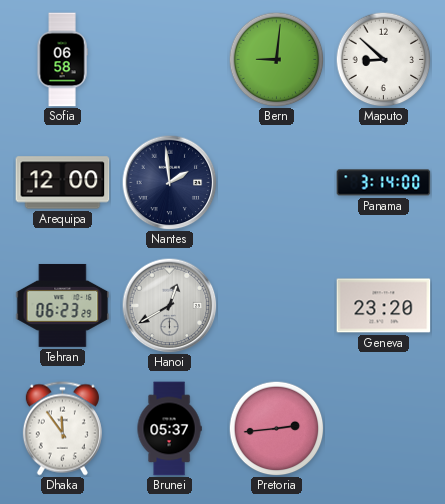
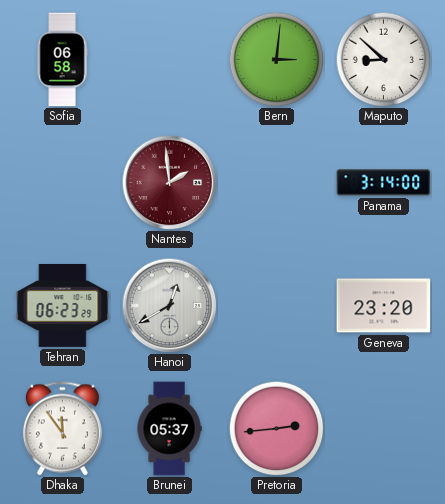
Bern: 9:01 -> 3:01
Arequipa: 12:00 -> none
Nantes dial: navy -> burgundy
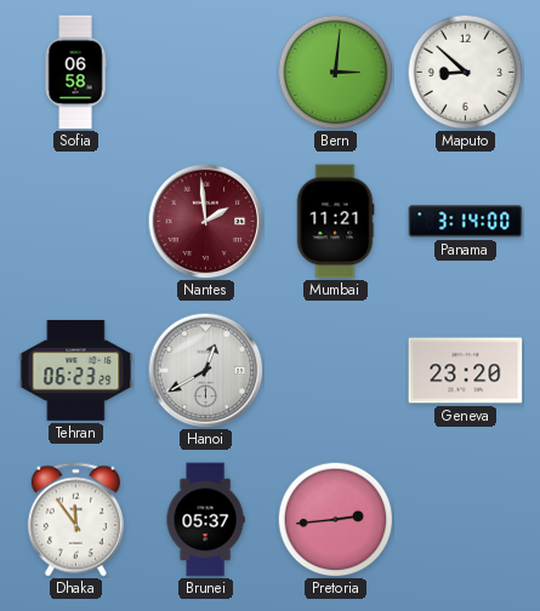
Mumbai: none -> 11:21
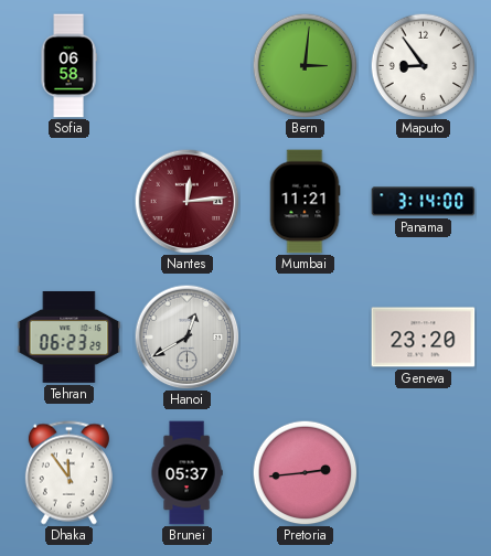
Maputo: 8:52 -> 8:54
Nantes: 1:59 -> 12:14
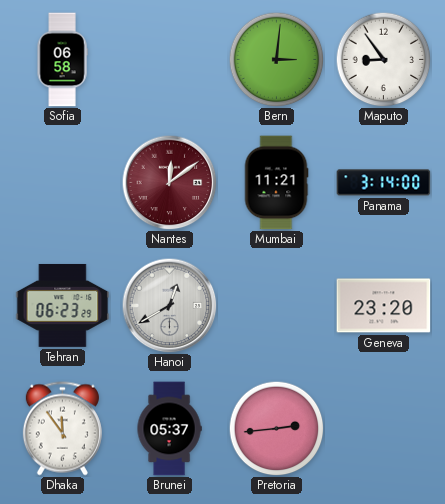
Nantes: 12:14 -> 12:09
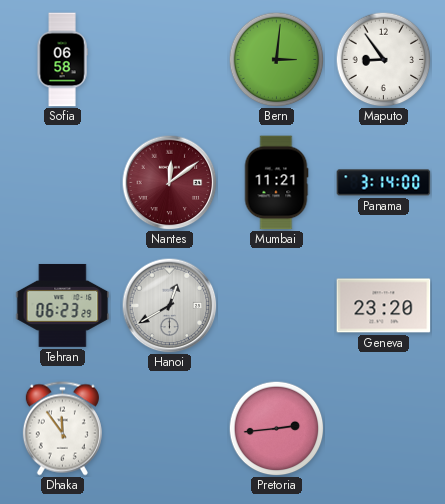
Brunei: 05:37 -> none
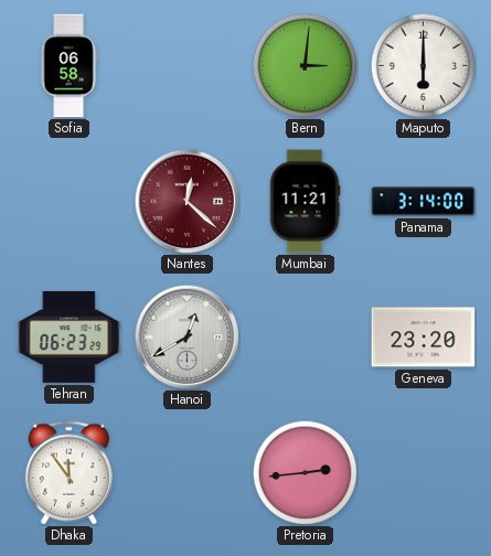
Maputo: 8:54 -> 6:00
Nantes: 12:09 -> 12:22
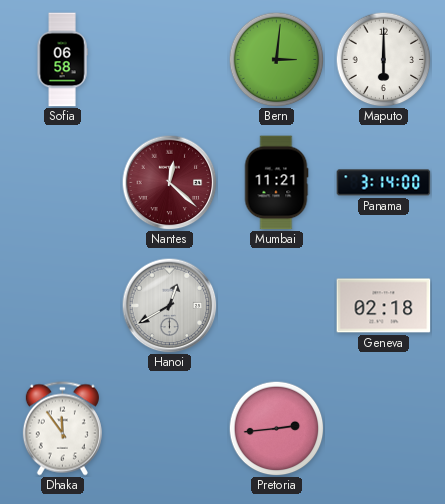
Tehran: 06:23 -> none
Geneva: 23:20 -> 02:18
